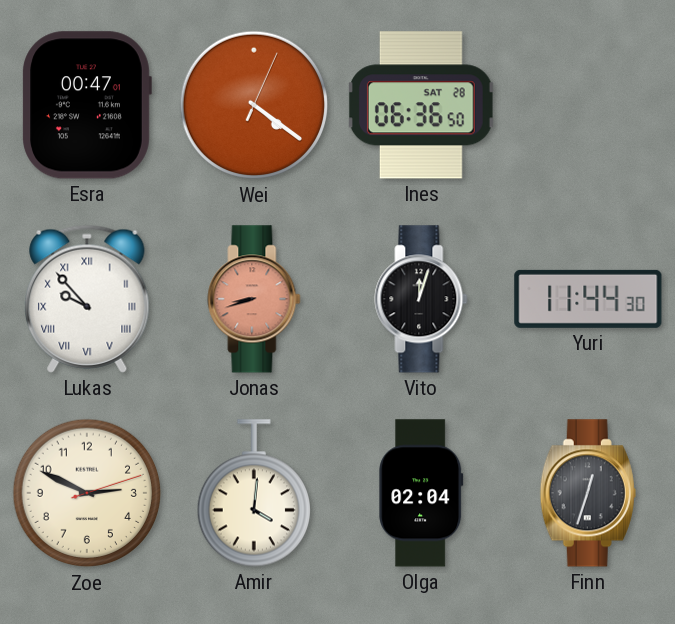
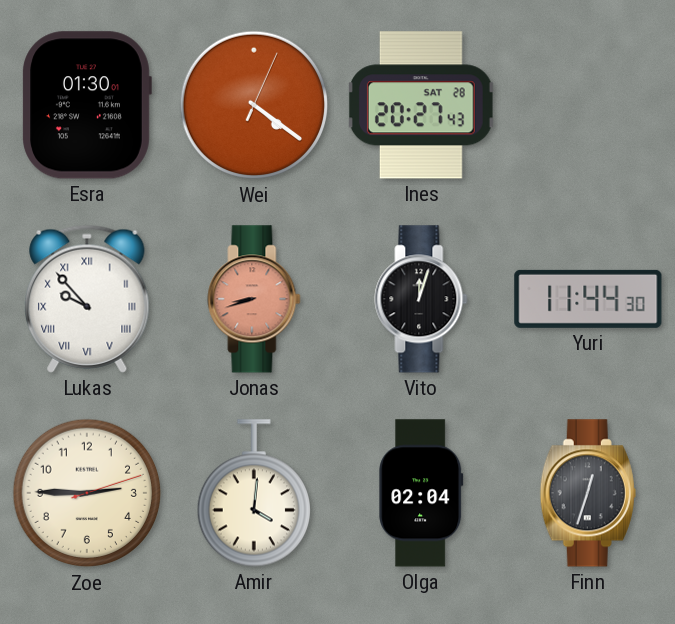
Esra: 00:47 -> 01:30
Ines: 06:36 -> 20:27
Zoe: 2:49 -> 2:45
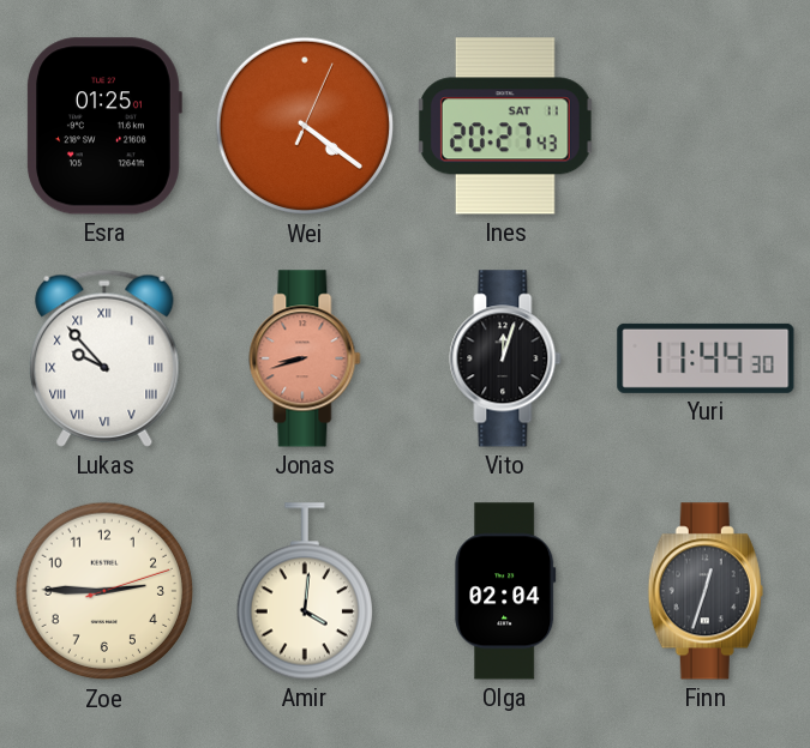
Esra: 01:30 -> 01:25
Ines date: SAT 28 -> SAT 11
